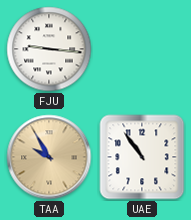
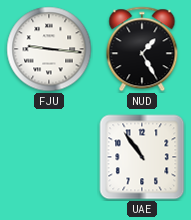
NUD: none -> 1:25
TAA: 9:55 -> none
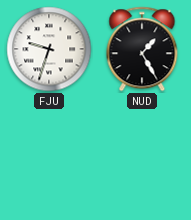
FJU: 9:16 -> 9:33
UAE: 10:54 -> none
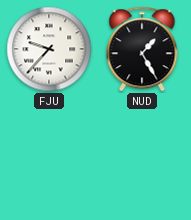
FJU: 9:33 -> 9:37
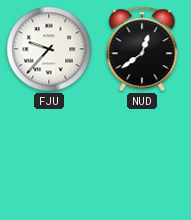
NUD: 1:25 -> 12:39
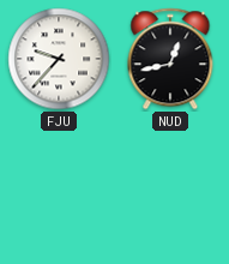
NUD: 12:39 -> 12:43
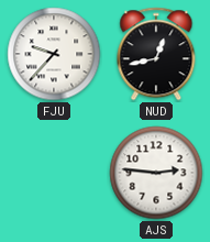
AJS: none -> 2:46
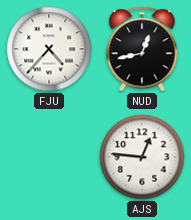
FJU: 9:37 -> 4:37
AJS: 2:46 -> 12:46
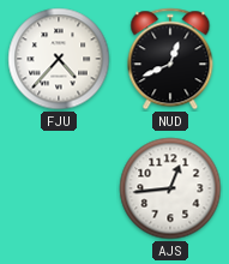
NUD: 12:43 -> 12:41
AJS: 12:46 -> 12:44
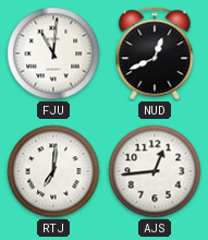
FJU: 4:37 -> 11:01
RTJ: none -> 7:01
